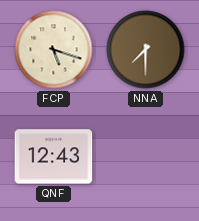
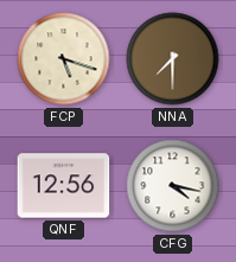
QNF: 12:43 -> 12:56
CFG: none -> 4:17
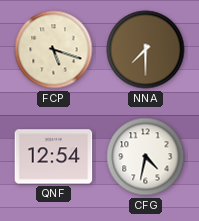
QNF: 12:56 -> 12:54
CFG: 4:17 -> 4:32
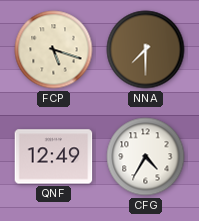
QNF: 12:54 -> 12:49
CFG: 4:32 -> 4:35
